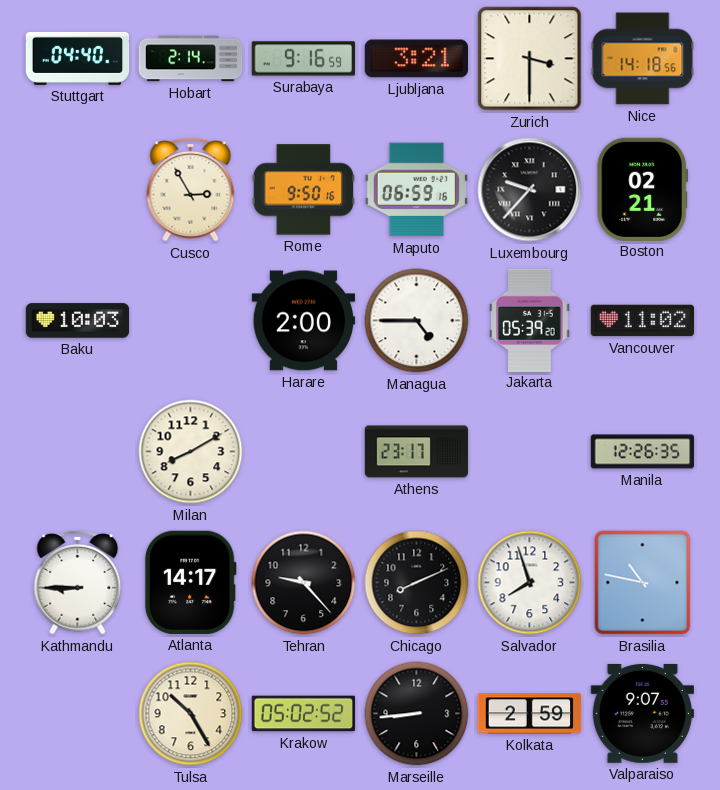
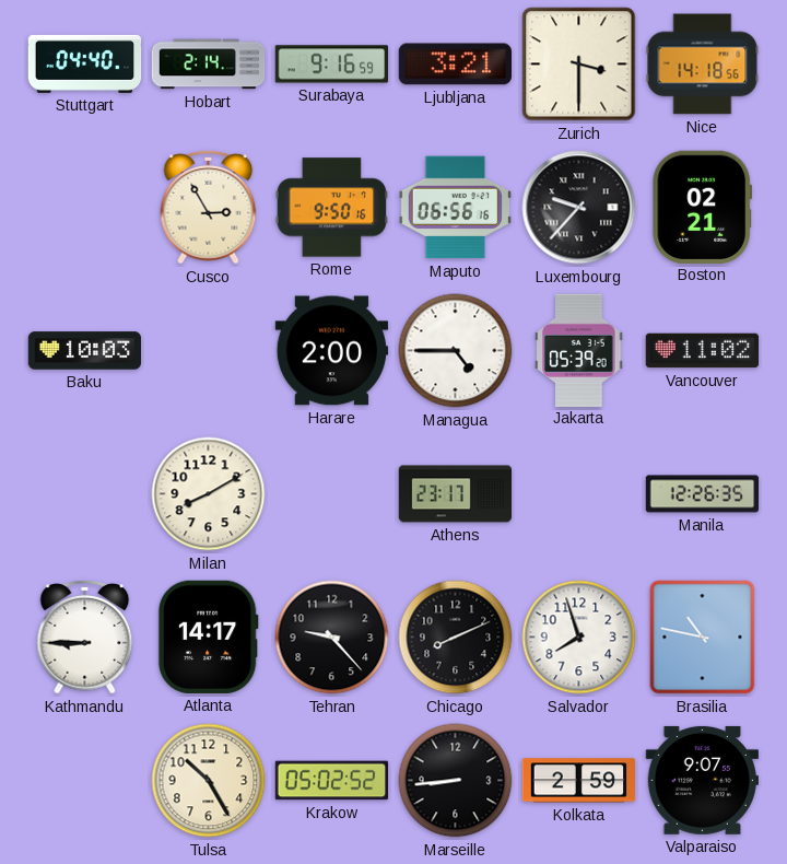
Maputo: 06:59 -> 06:56
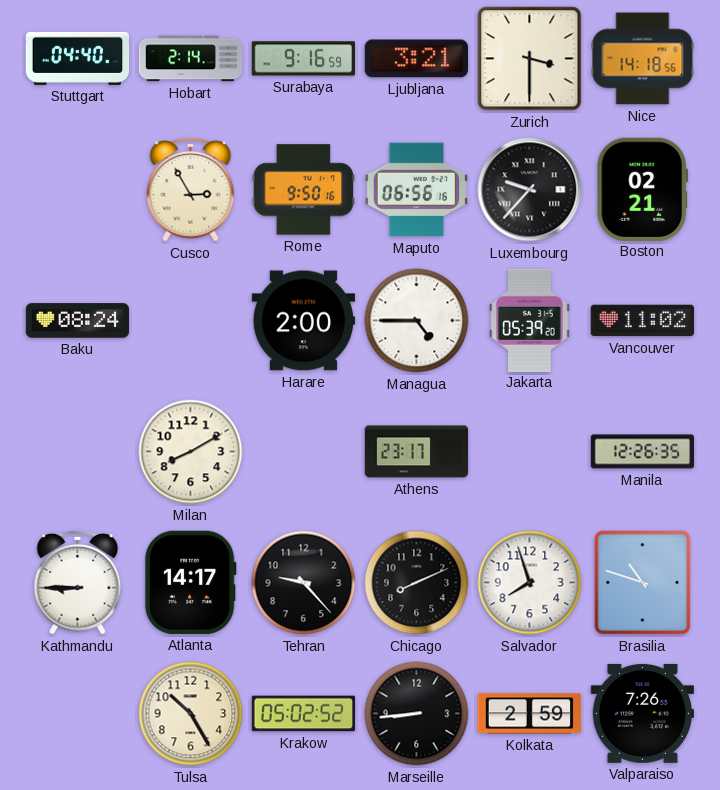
Baku: 10:03 -> 08:24
Brasilia: 10:47 -> 10:48
Valparaiso: 9:07 -> 7:26
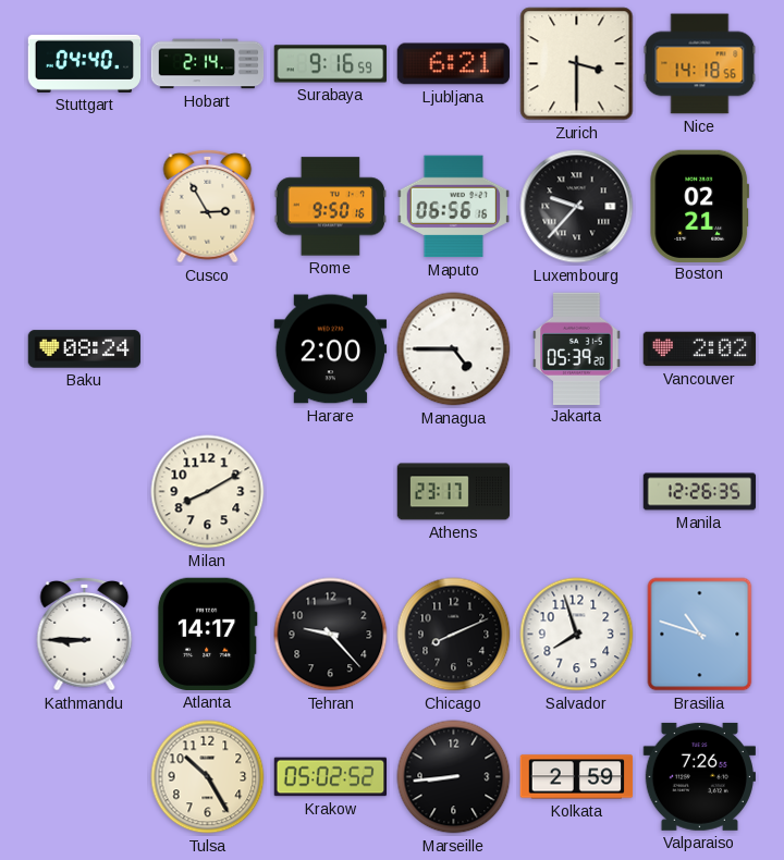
Ljubljana: 3:21 -> 6:21
Vancouver: 11:02 -> 2:02
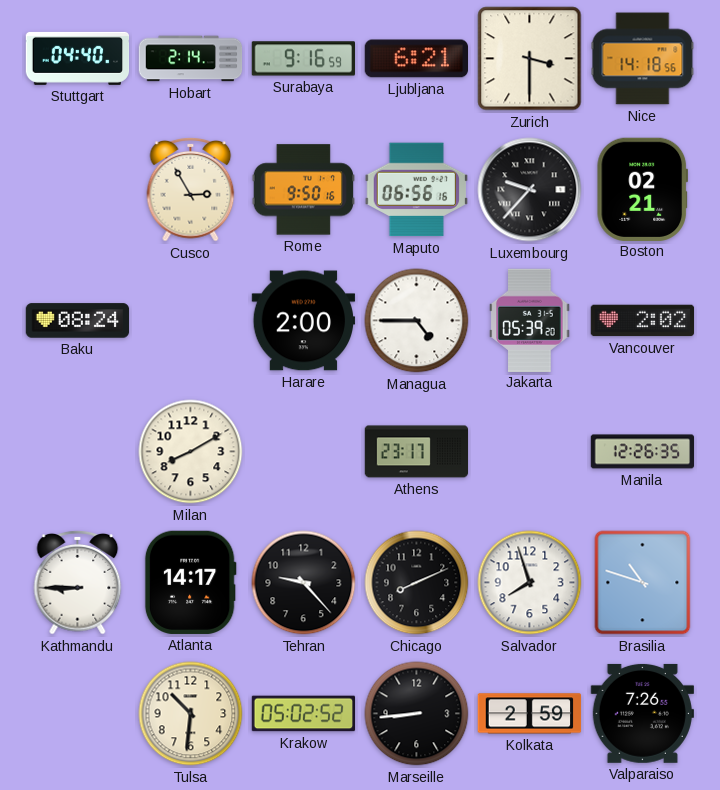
Tulsa: 10:25 -> 10:31
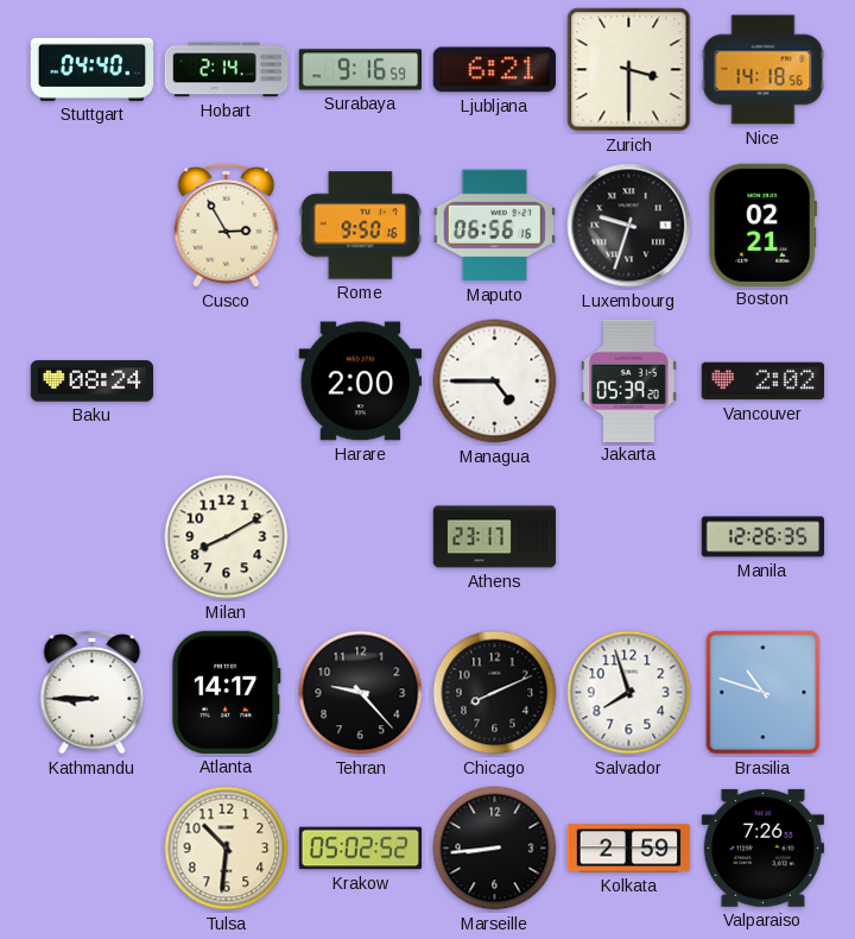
Luxembourg: 9:37 -> 9:33
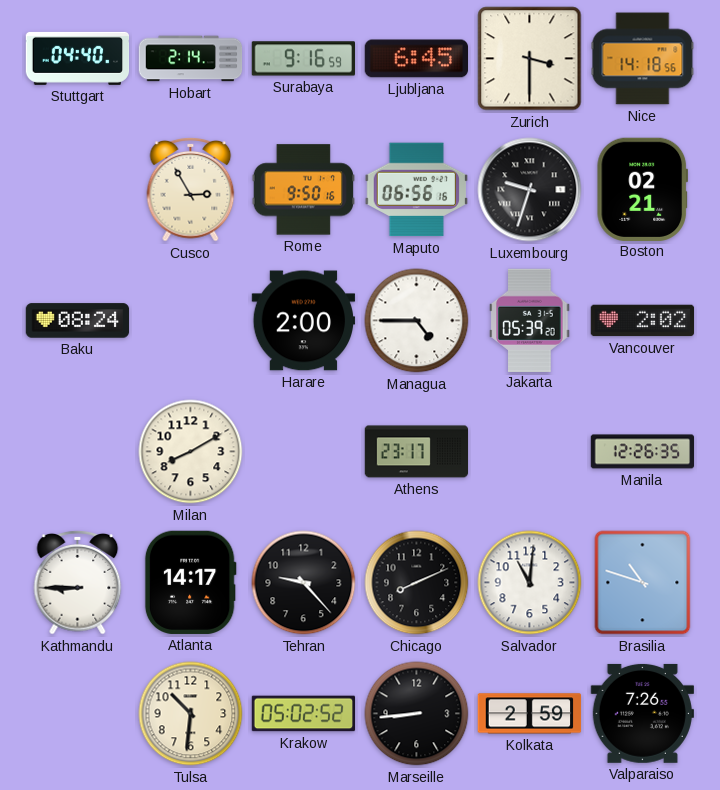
Ljubljana: 6:21 -> 6:45
Salvador: 7:57 -> 11:01
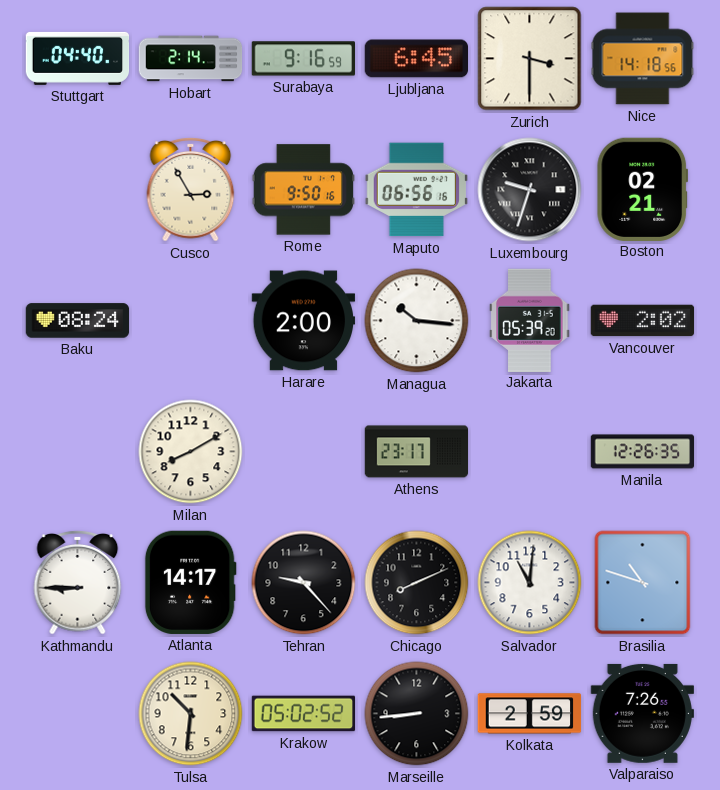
Managua: 4:45 -> 10:16
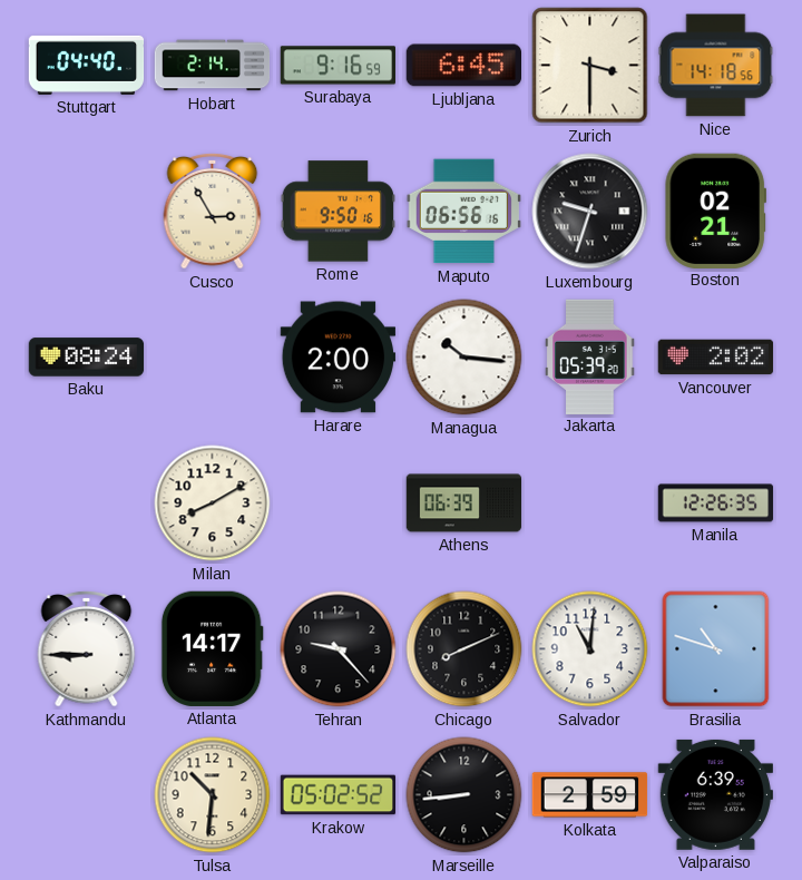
Athens: 23:17 -> 06:39
Valparaiso: 7:26 -> 6:39
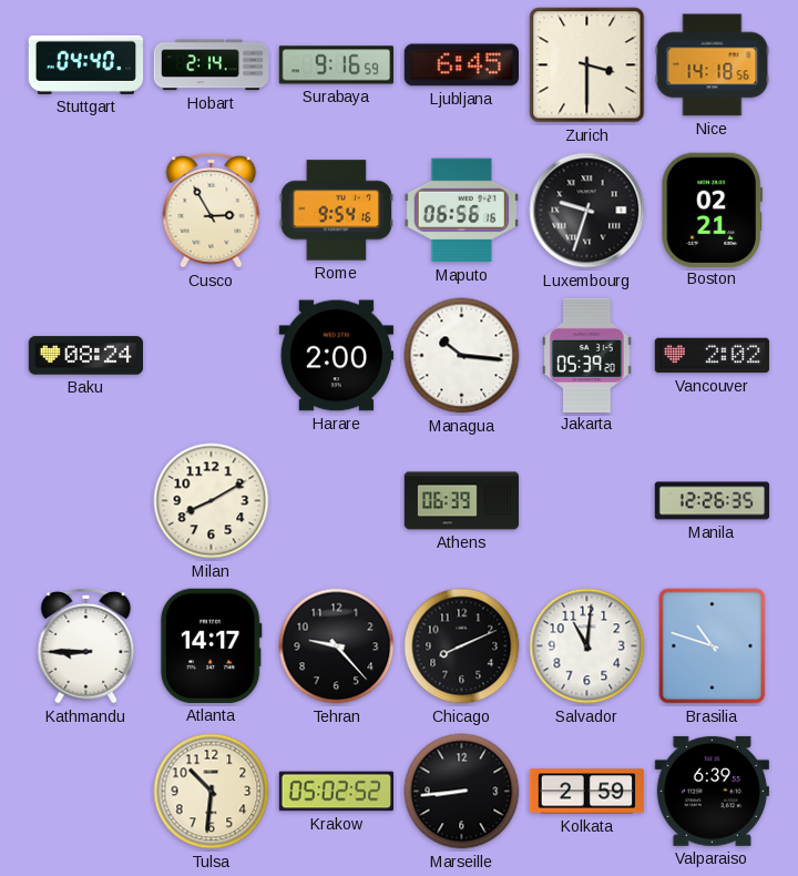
Rome: 9:50 -> 9:54
